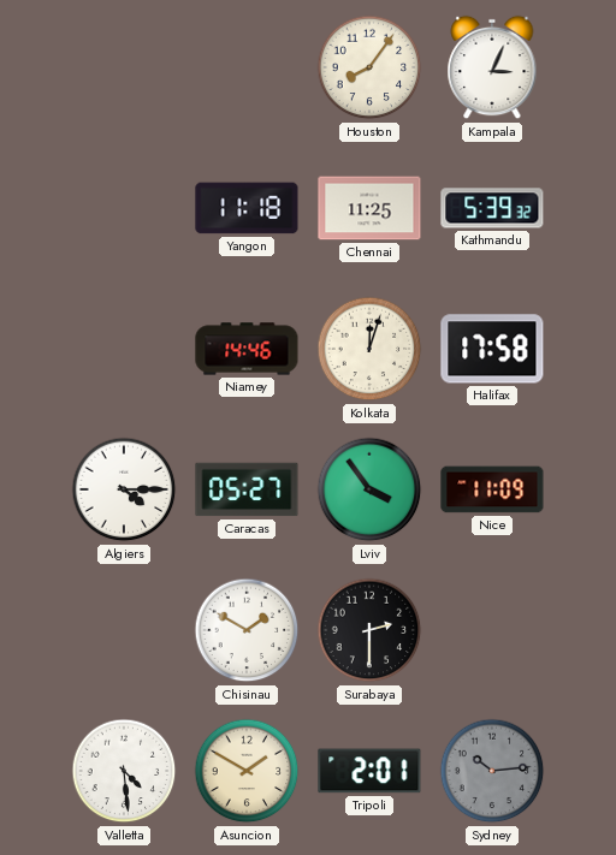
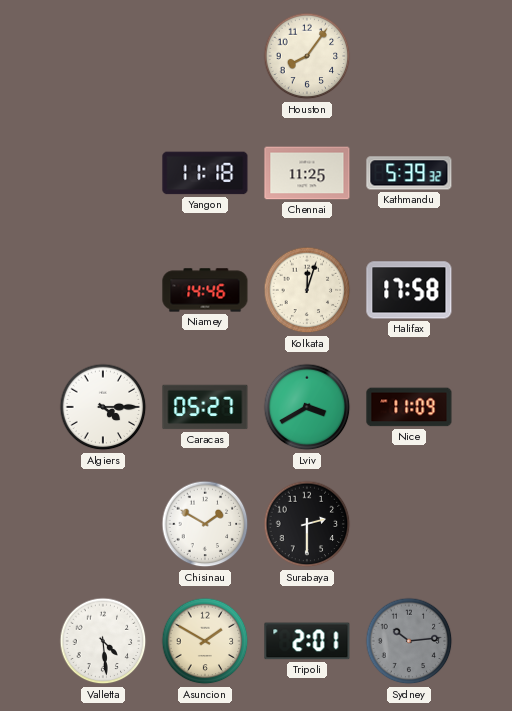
Kampala: 3:04 -> none
Lviv: 3:54 -> 3:40
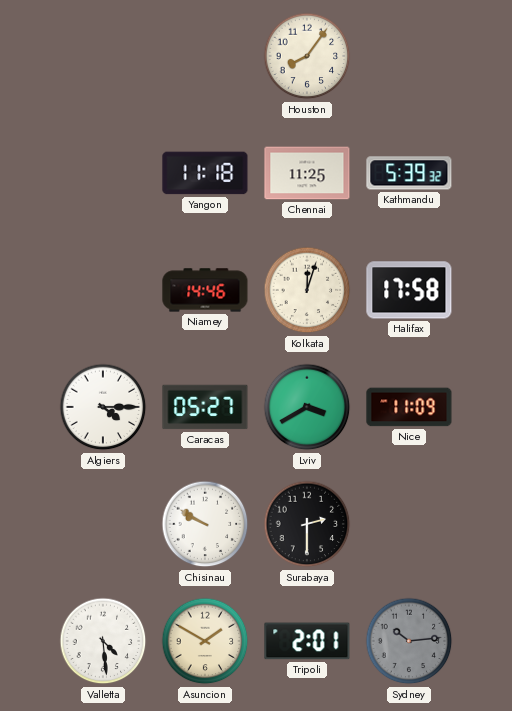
Chisinau: 1:50 -> 9:50
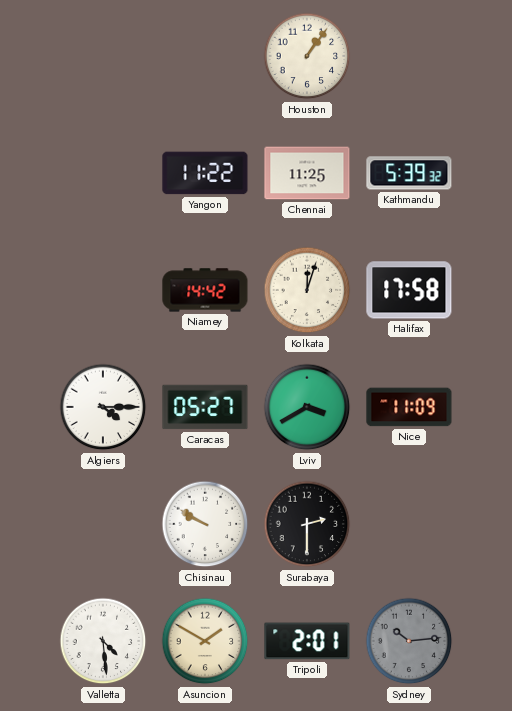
Houston: 8:06 -> 1:06
Yangon: 11:18 -> 11:22
Niamey: 14:46 -> 14:42
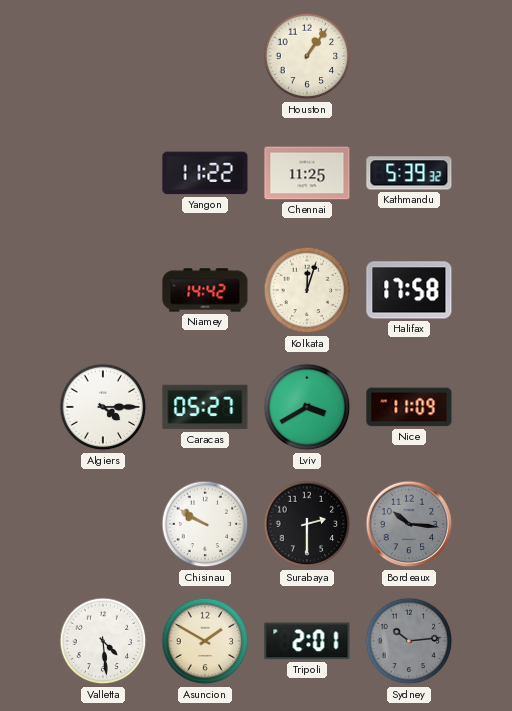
Bordeaux: none -> 10:16
